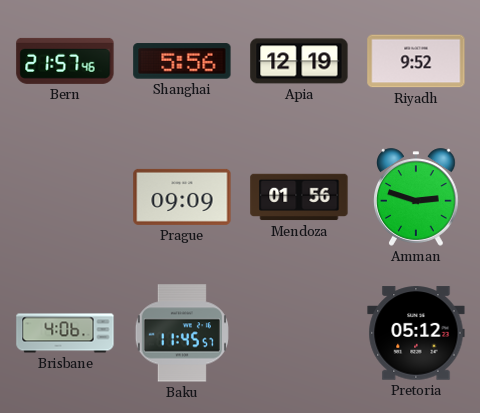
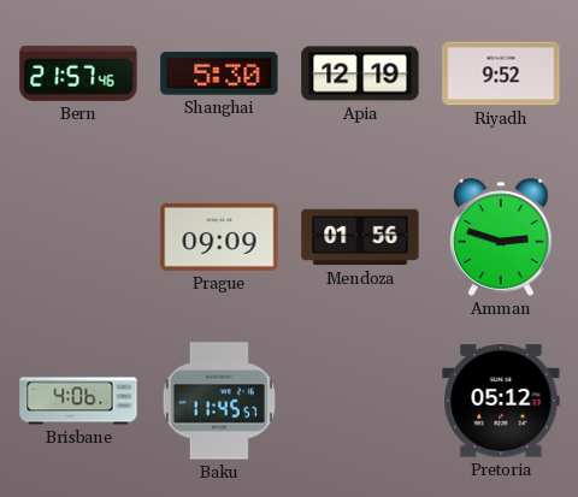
Shanghai: 5:56 -> 5:30
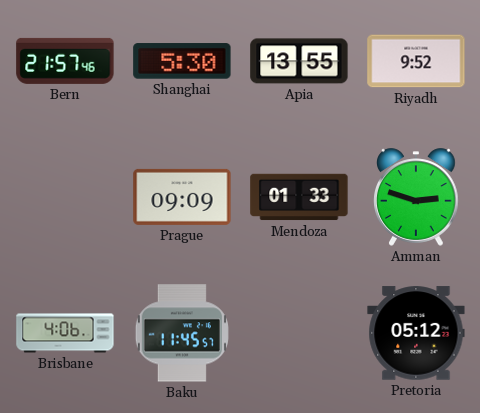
Apia: 12:19 -> 13:55
Mendoza: 01:56 -> 01:33
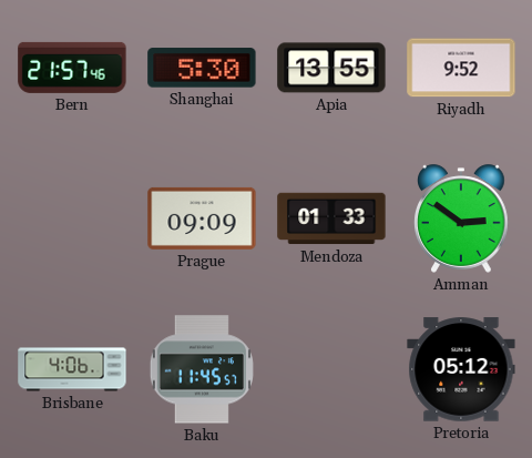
Amman: 2:48 -> 2:51
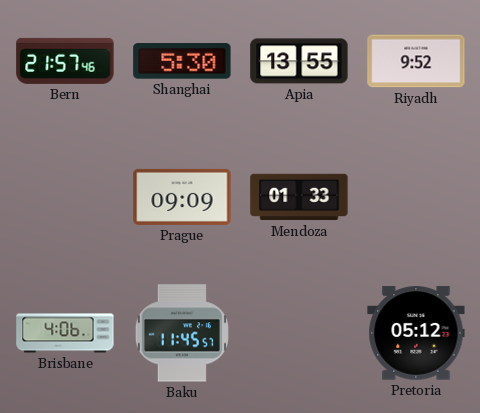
Amman: 2:51 -> none
